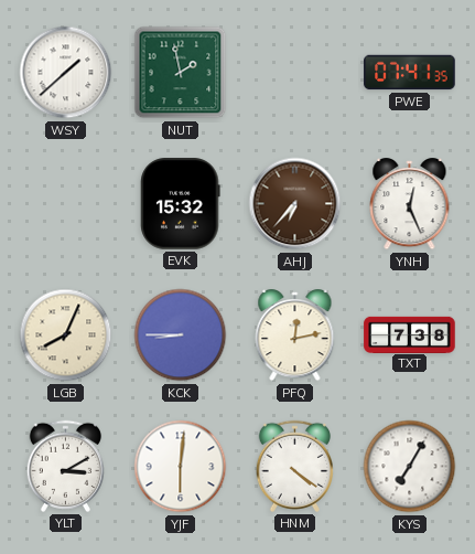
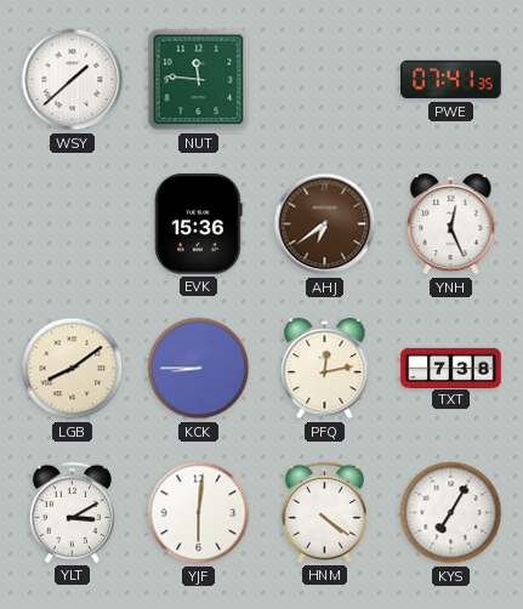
NUT: 1:58 -> 11:46
EVK: 15:32 -> 15:36
AHJ: 6:37 -> 6:39
LGB: 8:04 -> 8:09
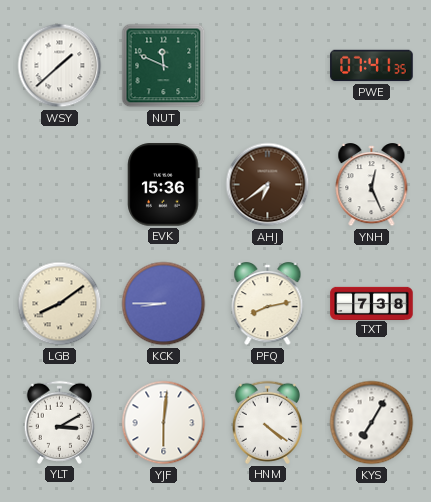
NUT: 11:46 -> 11:49
PFQ: 12:13 -> 8:13
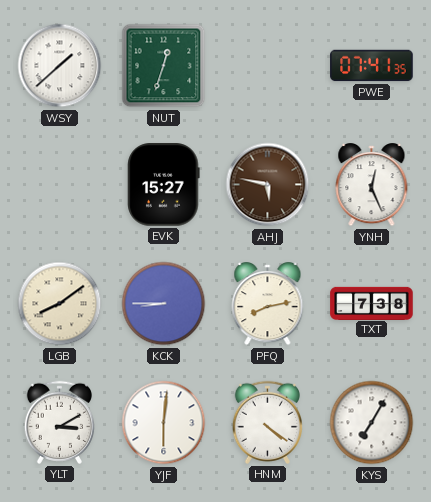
NUT: 11:49 -> 12:33
EVK: 15:36 -> 15:27
AHJ: 6:39 -> 5:47
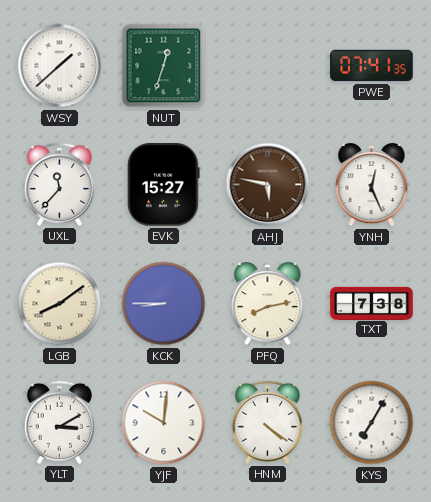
UXL: none -> 11:37
YJF: 6:01 -> 10:01
